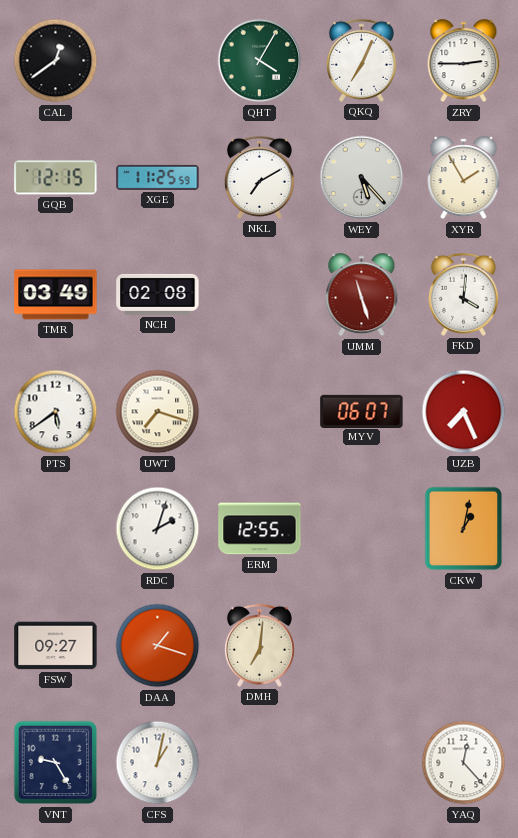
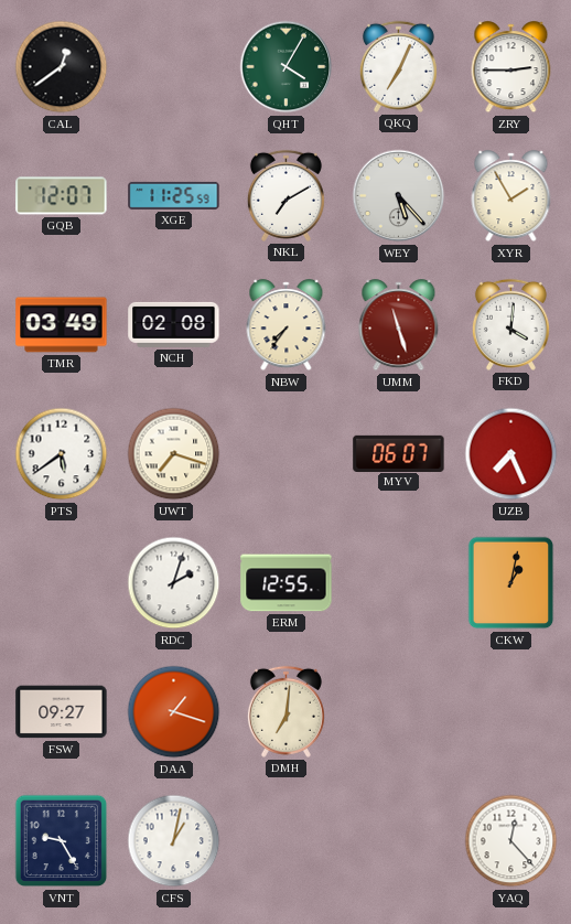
GQB: 12:15 -> 12:07
NBW: none -> 7:36
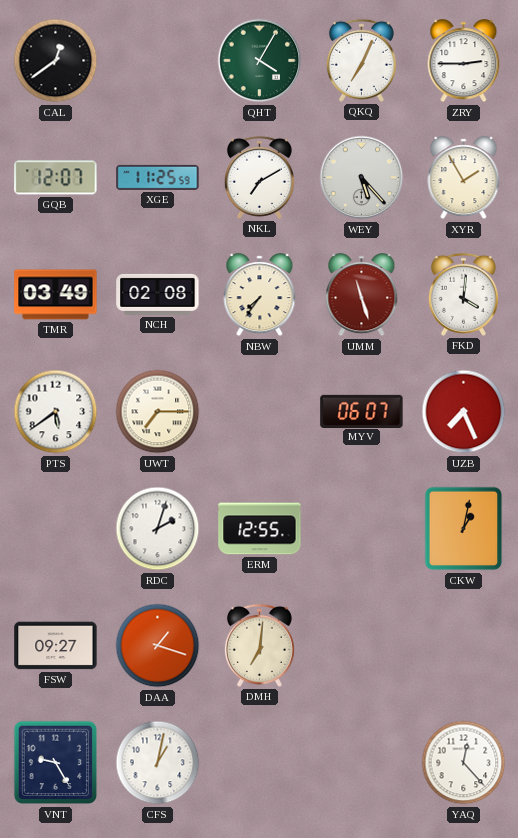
UWT: 7:18 -> 7:15
